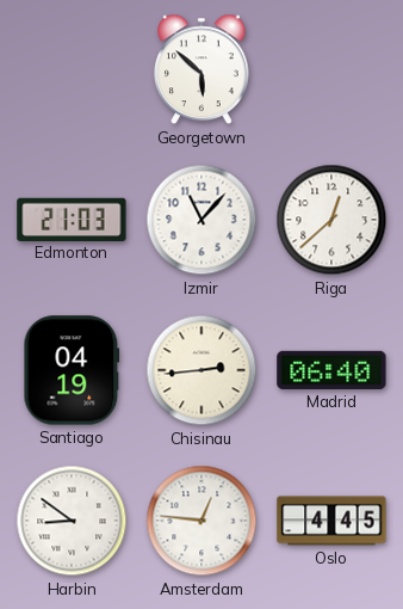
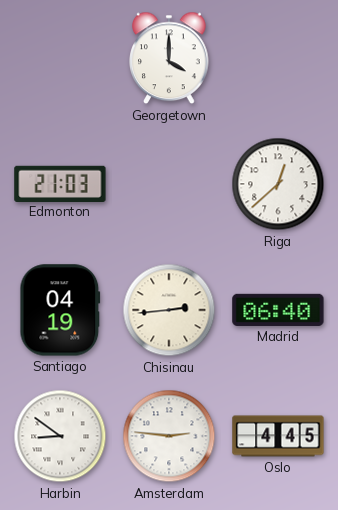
Georgetown: 5:52 -> 4:00
Izmir: 11:07 -> none
Amsterdam: 12:46 -> 2:46
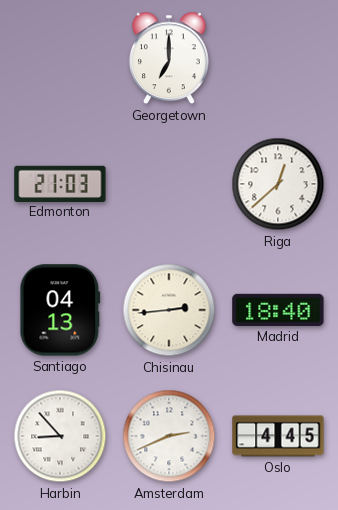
Georgetown: 4:00 -> 7:00
Santiago: 04:19 -> 04:13
Madrid: 06:40 -> 18:40
Harbin: 8:51 -> 8:53
Amsterdam: 2:46 -> 2:41
